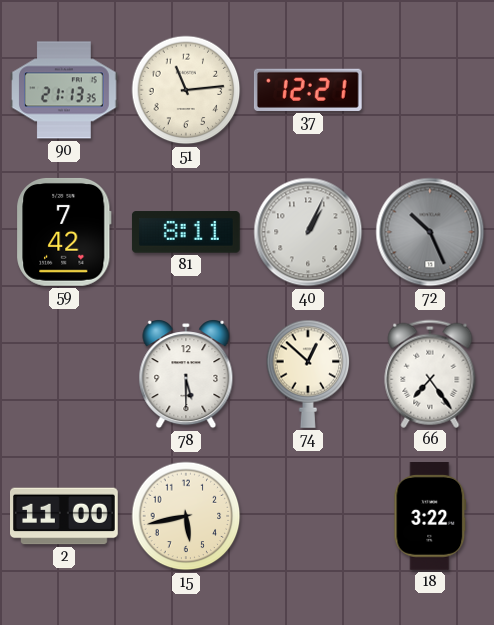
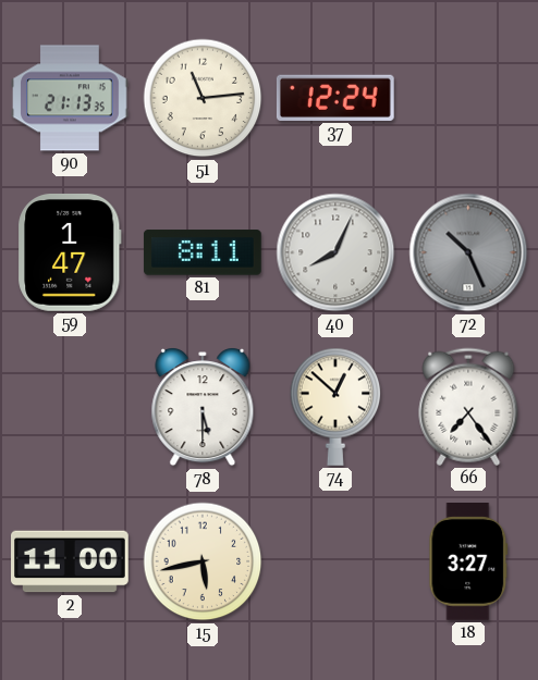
37: 12:21 -> 12:24
59: 7:42 -> 1:47
40: 1:04 -> 8:04
18: 3:22 -> 3:27
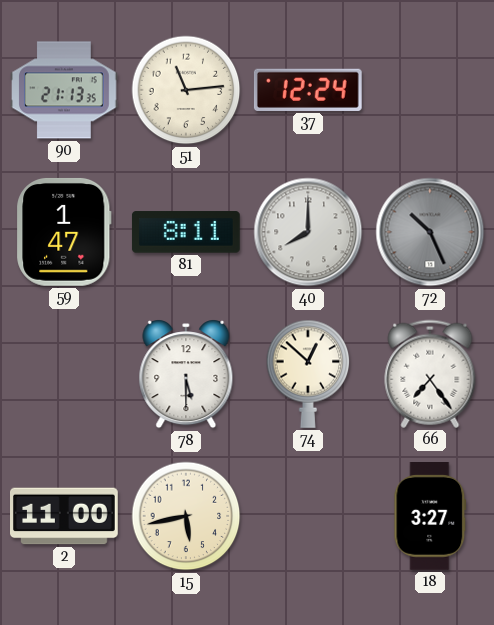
40: 8:04 -> 8:00
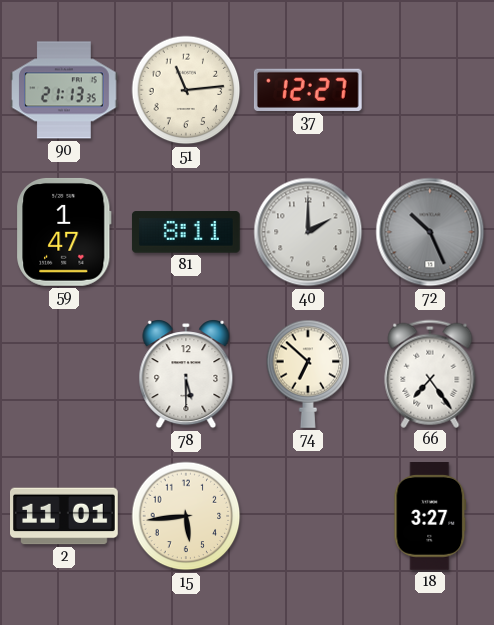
37: 12:24 -> 12:27
40: 8:00 -> 2:00
74: 12:52 -> 6:52
2: 11:00 -> 11:01
15: 5:43 -> 5:44
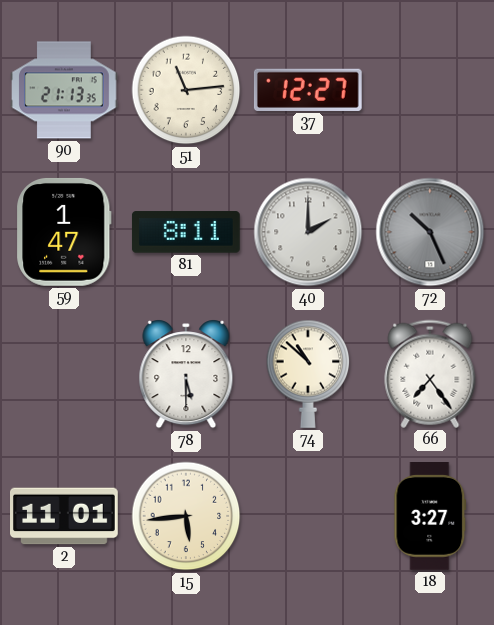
74: 6:52 -> 10:52
